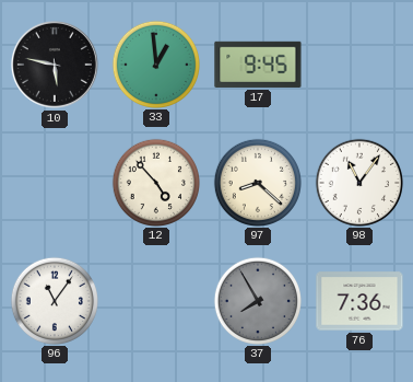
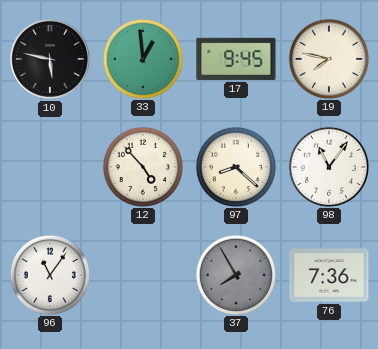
19: none -> 7:47
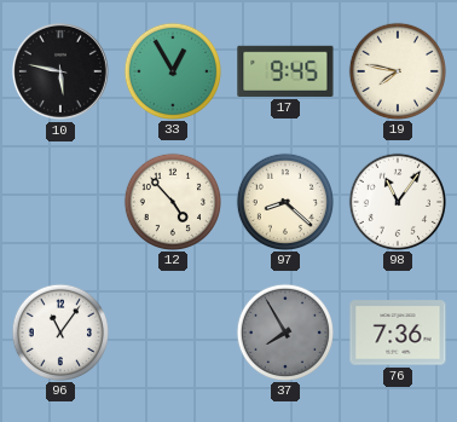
33: 12:59 -> 12:55
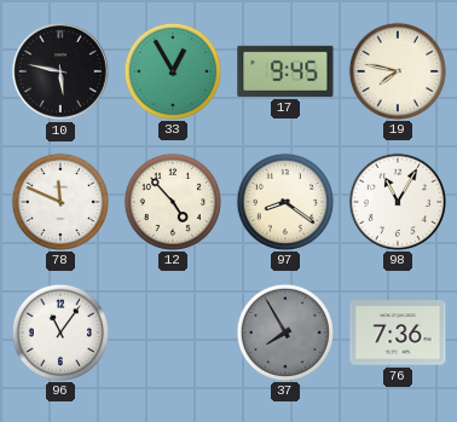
78: none -> 11:49
97: 8:22 -> 8:21
98: 11:06 -> 11:05
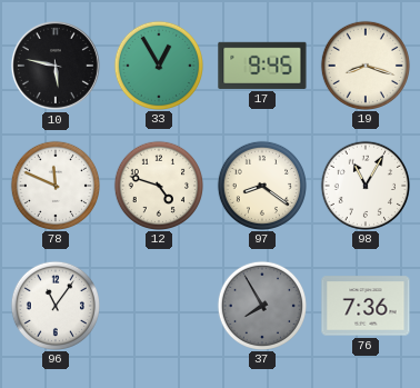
19: 7:47 -> 8:18
12: 4:53 -> 4:48
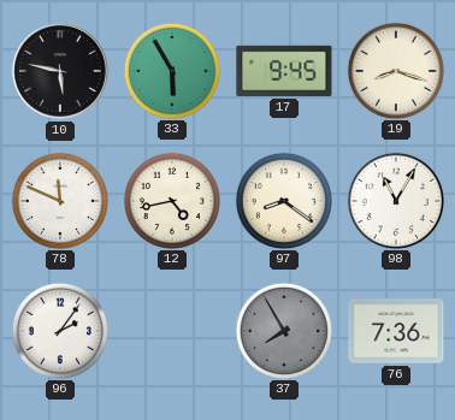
33: 12:55 -> 5:55
12: 4:48 -> 4:43
96: 11:06 -> 2:06
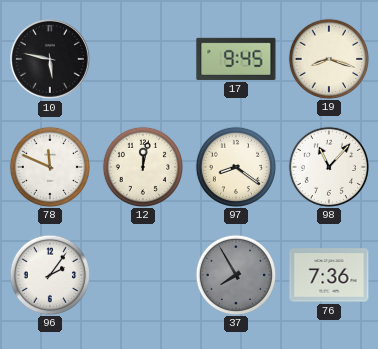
33: 5:55 -> none
12: 4:43 -> 12:02
98: 11:05 -> 11:07
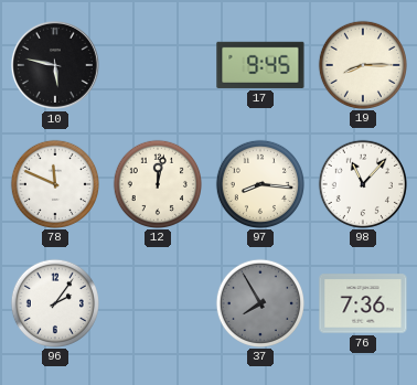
19: 8:18 -> 8:15
97: 8:21 -> 8:16
